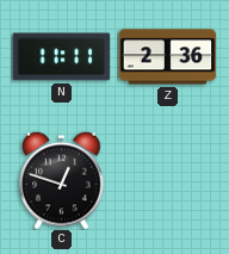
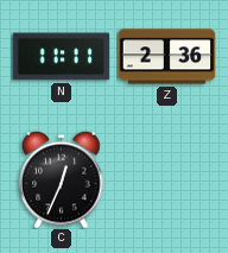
C: 12:48 -> 12:34
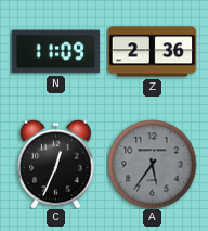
N: 11:11 -> 11:09
A: none -> 5:36
